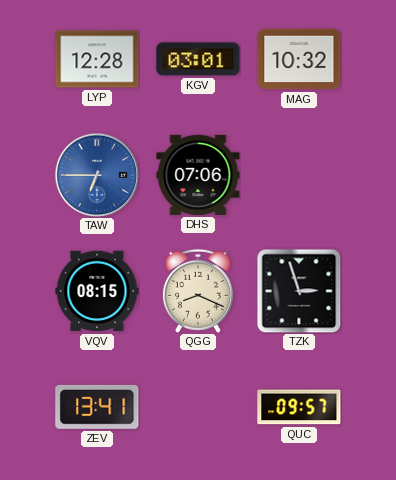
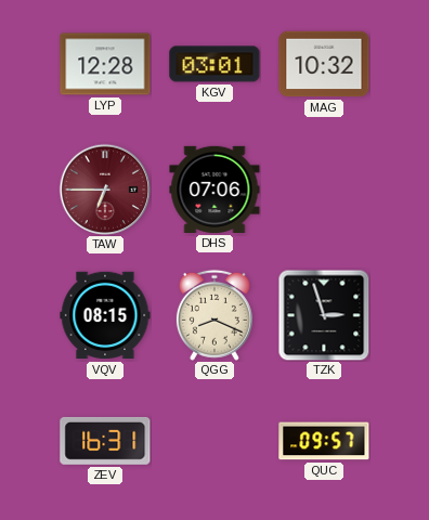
TAW dial: blue -> burgundy
ZEV: 13:41 -> 16:31
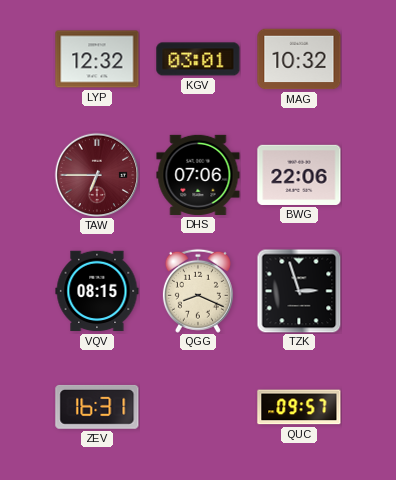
LYP: 12:28 -> 12:32
BWG: none -> 22:06
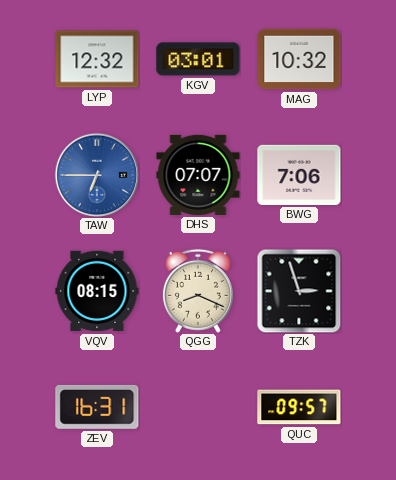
TAW dial: burgundy -> blue
DHS: 07:06 -> 07:07
BWG: 22:06 -> 7:06
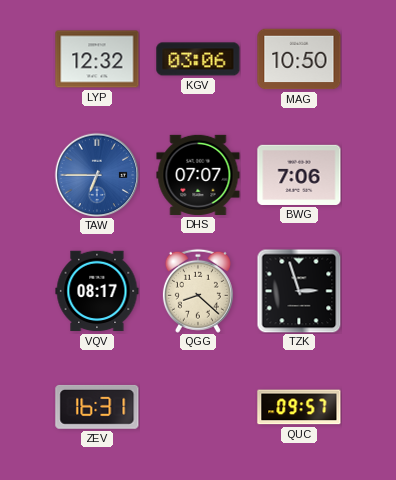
KGV: 03:01 -> 03:06
MAG: 10:32 -> 10:50
VQV: 08:15 -> 08:17
QGG: 8:19 -> 8:22
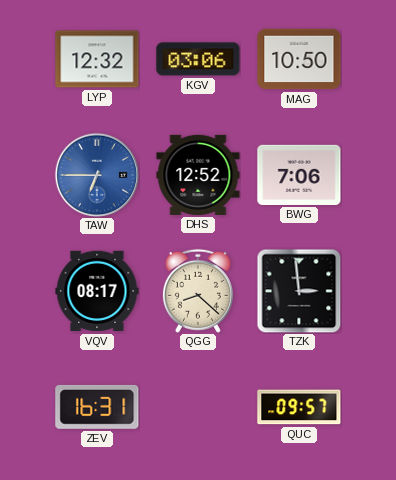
DHS: 07:07 -> 12:52
TZK: 2:57 -> 2:59
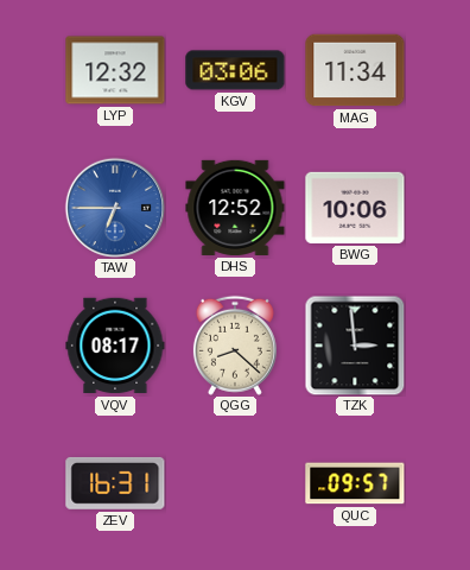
MAG: 10:50 -> 11:34
BWG: 7:06 -> 10:06
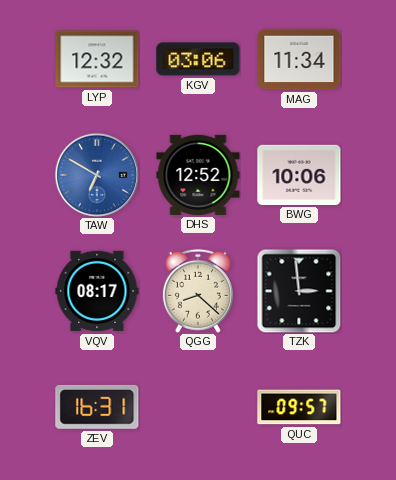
TAW: 6:45 -> 6:50
